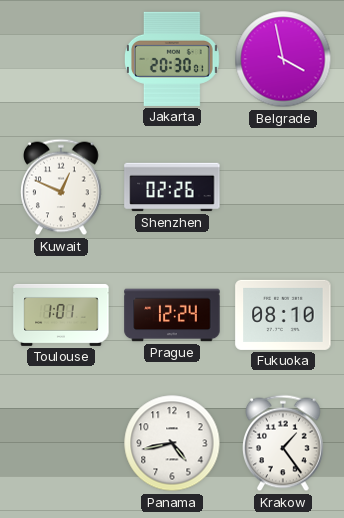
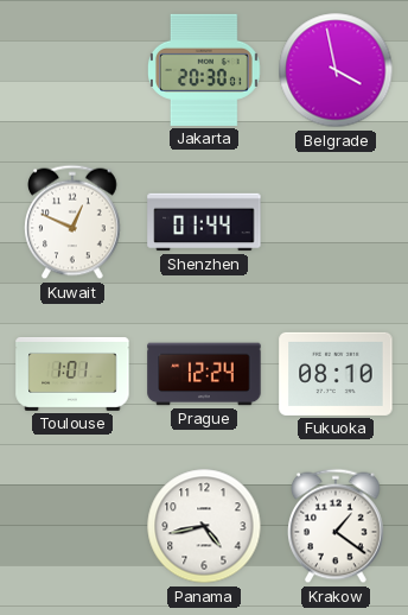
Shenzhen: 02:26 -> 01:44
Krakow: 1:24 -> 1:21
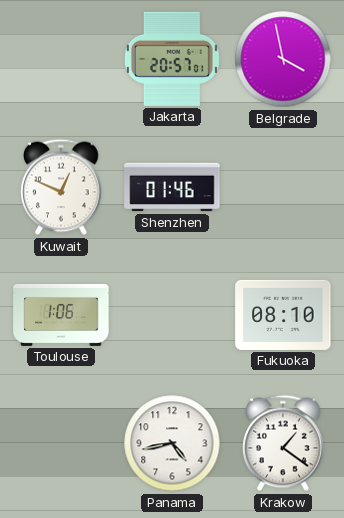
Jakarta: 20:30 -> 20:57
Shenzhen: 01:44 -> 01:46
Toulouse: 1:01 -> 1:06
Prague: 12:24 -> none
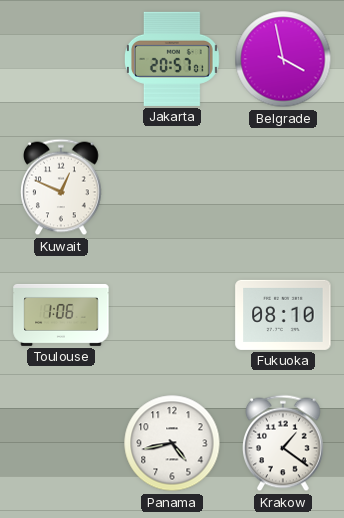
Shenzhen: 01:46 -> none
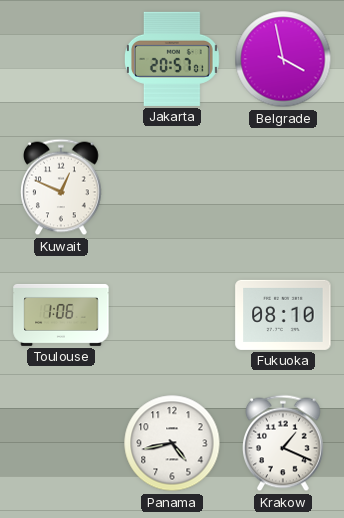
Krakow: 1:21 -> 1:19
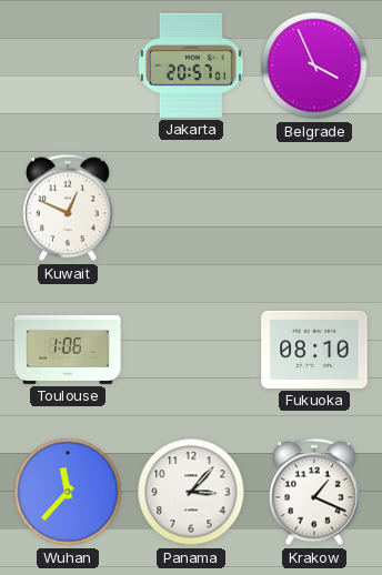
Belgrade: 3:58 -> 3:56
Wuhan: none -> 11:37
Panama: 4:43 -> 3:07
